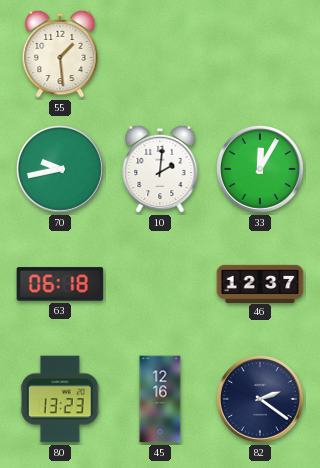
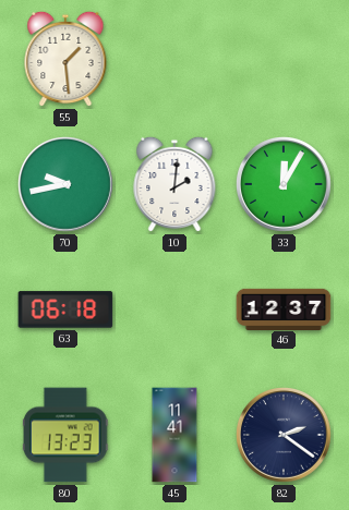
45: 12:16 -> 11:41
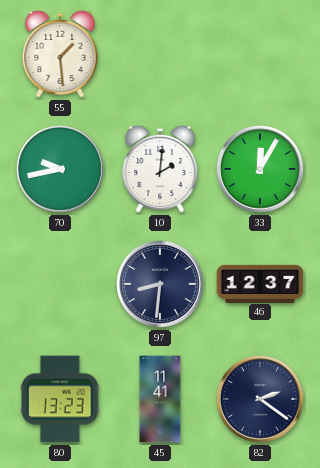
63: 06:18 -> none
97: none -> 8:31
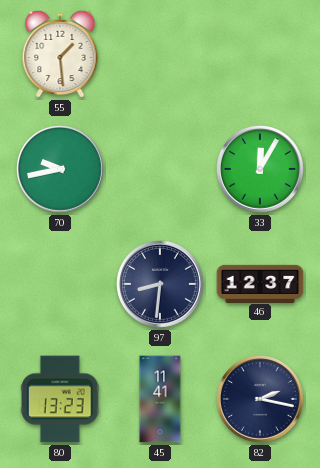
10: 2:01 -> none
82: 2:21 -> 2:17
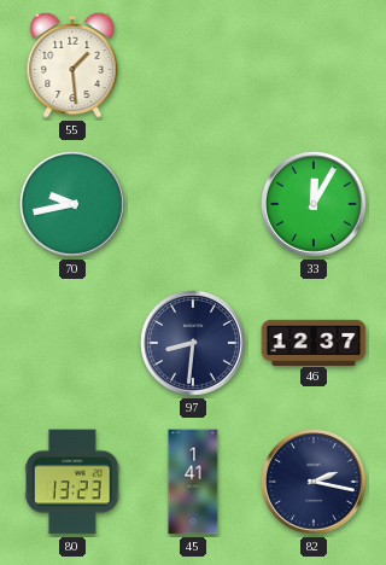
45: 11:41 -> 1:41
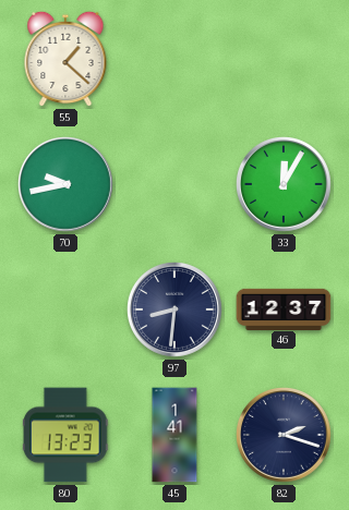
55: 1:29 -> 1:22
82: 2:17 -> 2:18
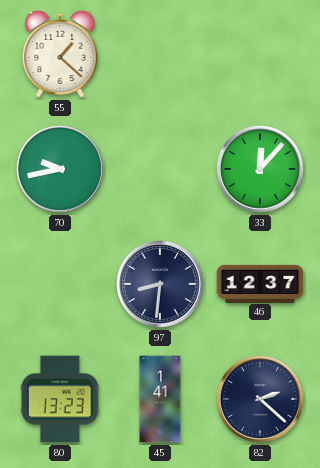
33: 12:05 -> 12:07
82: 2:18 -> 2:22
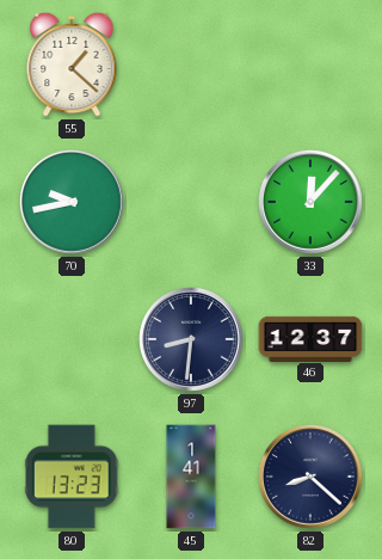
82: 2:22 -> 8:22
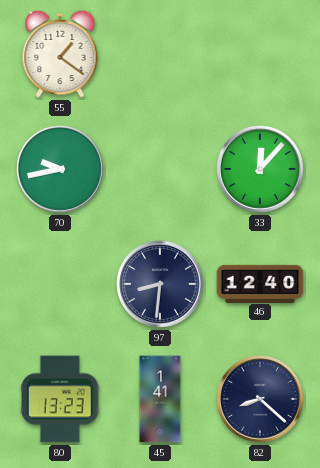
55: 1:22 -> 1:21
46: 12:37 -> 12:40
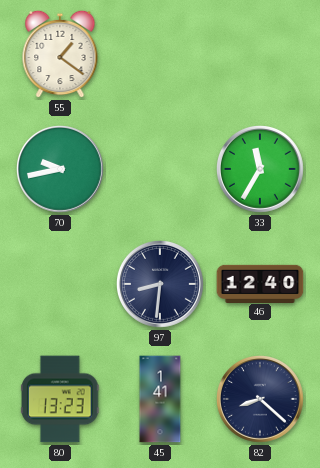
33: 12:07 -> 11:35
